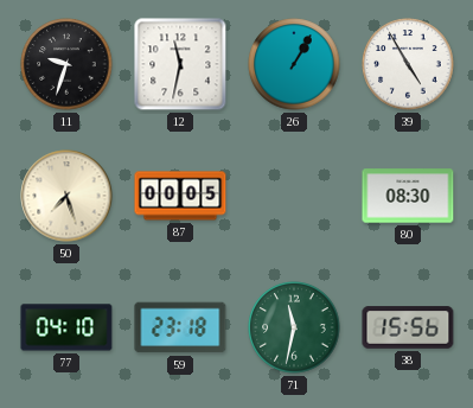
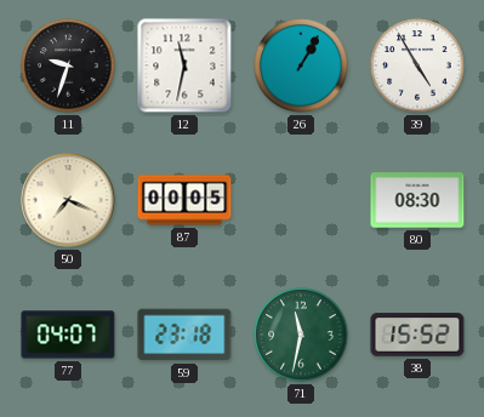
50: 7:27 -> 7:19
77: 04:10 -> 04:07
38: 15:56 -> 15:52
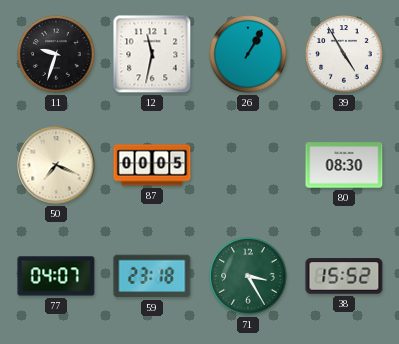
71: 11:32 -> 3:25
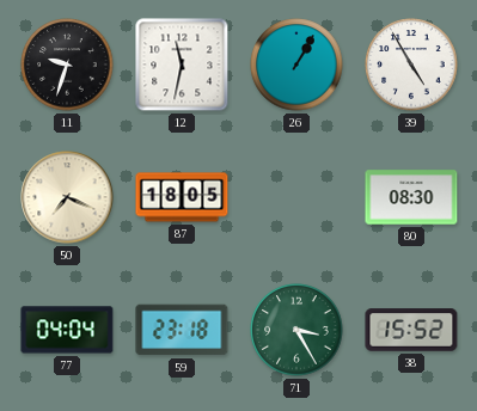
87: 00:05 -> 18:05
77: 04:07 -> 04:04
